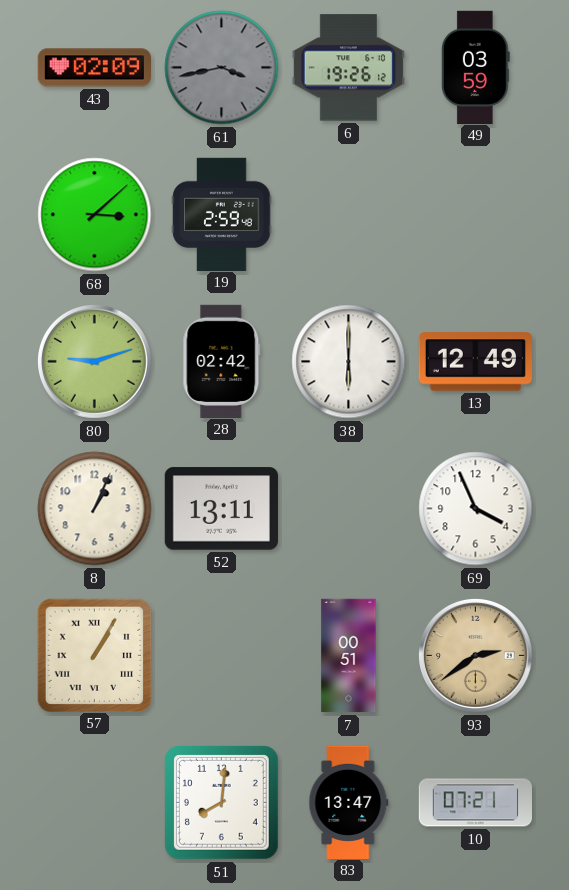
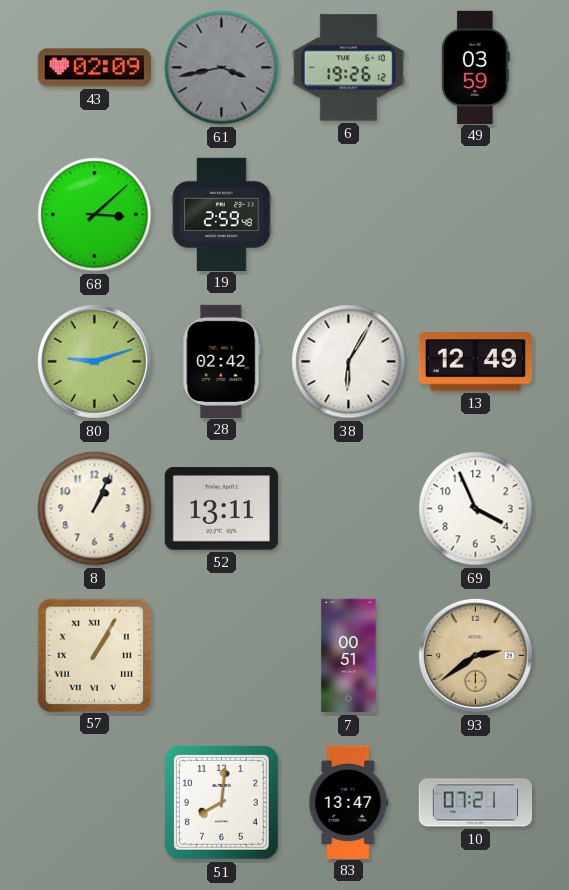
38: 6:00 -> 6:05
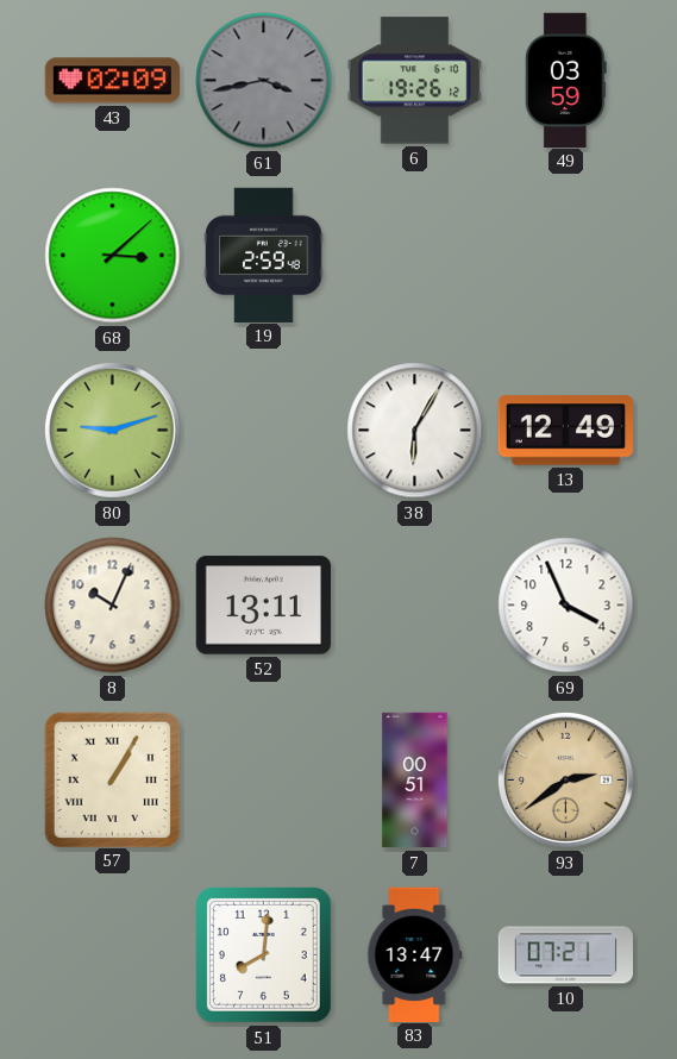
28: 02:42 -> none
8: 1:04 -> 10:04
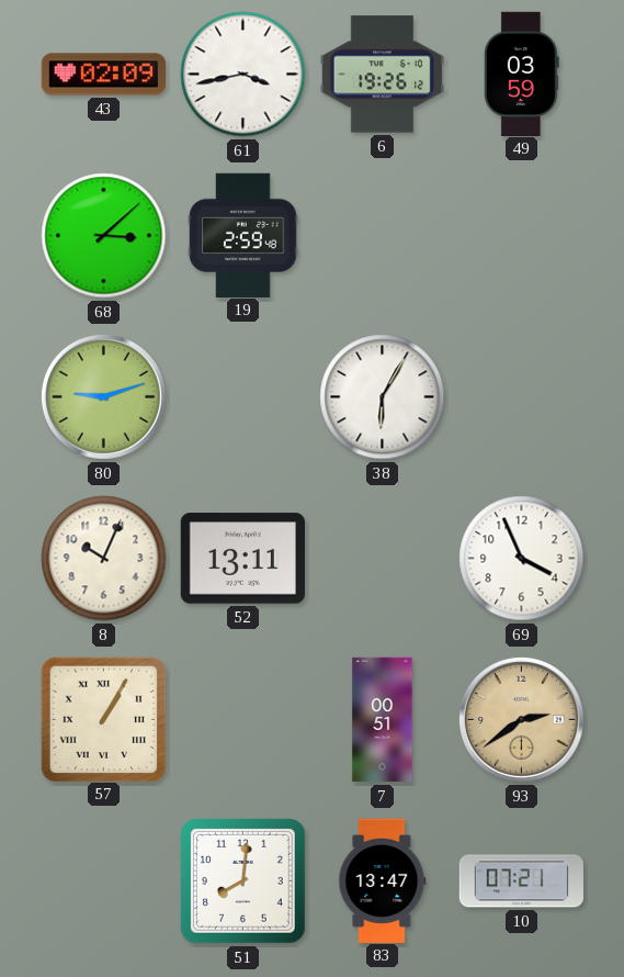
61 dial: grey -> white
13: 12:49 -> none
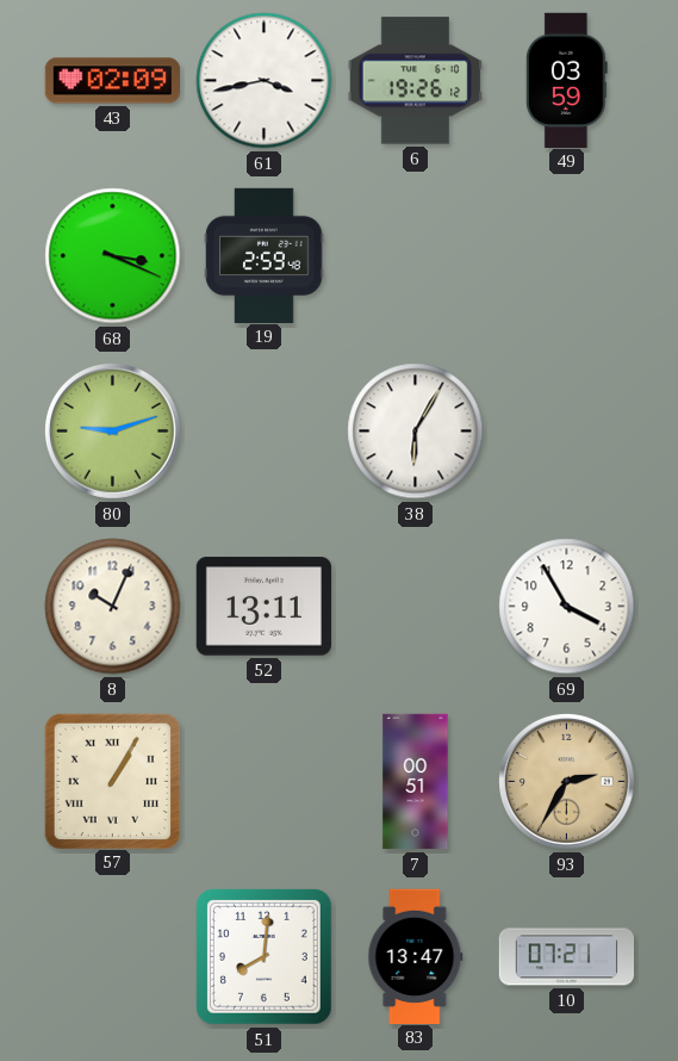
68: 3:08 -> 3:19
69: 3:56 -> 3:55
93: 2:39 -> 2:35
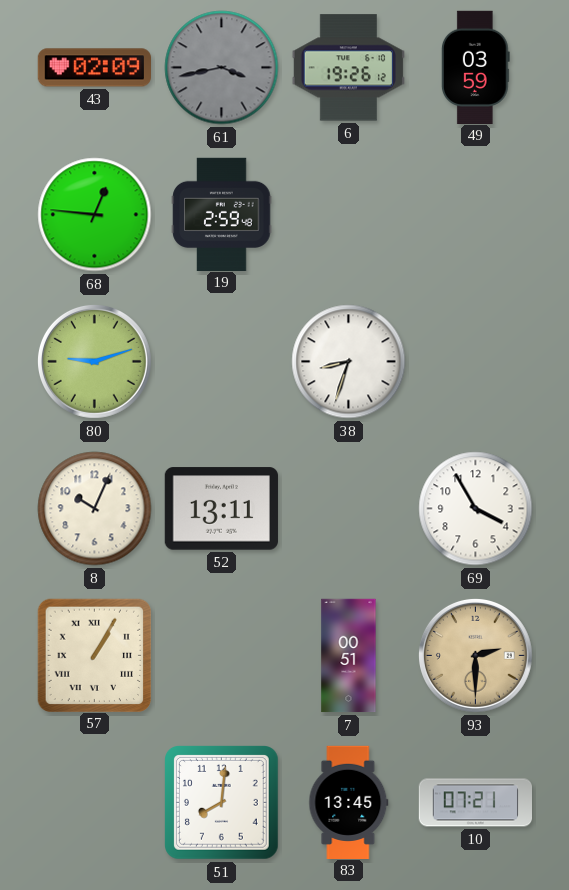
61 dial: white -> grey
68: 3:19 -> 12:46
38: 6:05 -> 8:33
93: 2:35 -> 2:30
83: 13:47 -> 13:45
